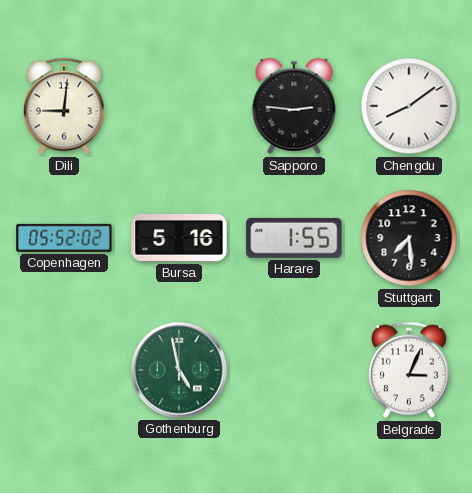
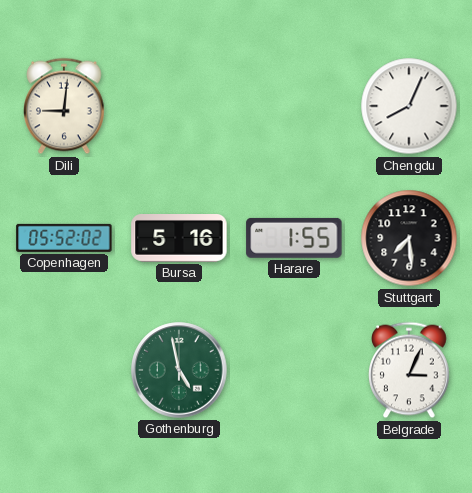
Sapporo: 2:46 -> none
Chengdu: 8:09 -> 8:04
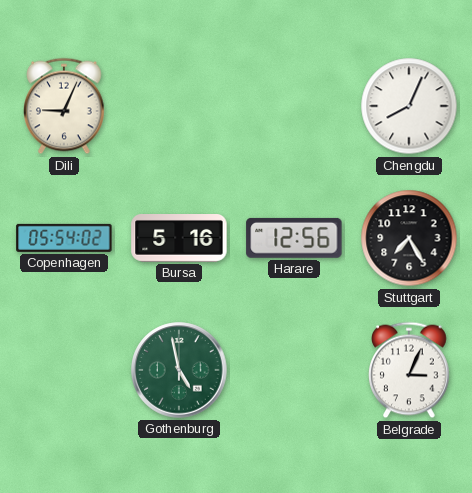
Dili: 9:01 -> 9:04
Copenhagen: 05:52 -> 05:54
Harare: 1:55 -> 12:56
Stuttgart: 7:29 -> 7:25
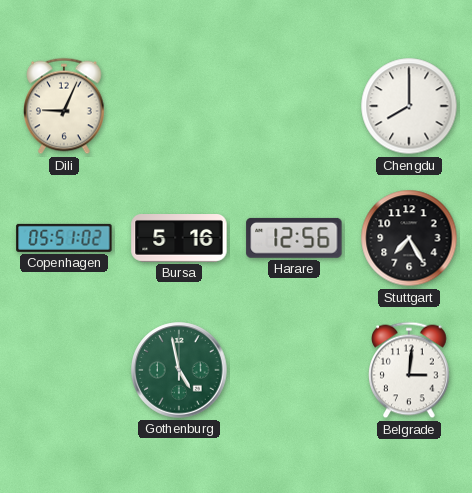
Chengdu: 8:04 -> 8:00
Copenhagen: 05:54 -> 05:51
Belgrade: 3:04 -> 3:01
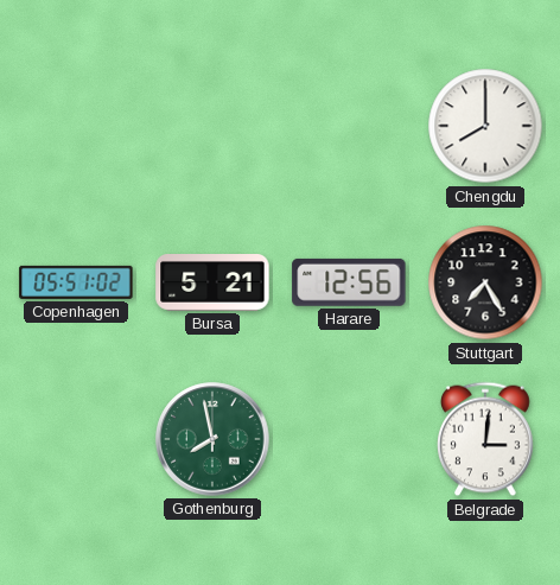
Dili: 9:04 -> none
Bursa: 5:16 -> 5:21
Gothenburg: 4:58 -> 7:58
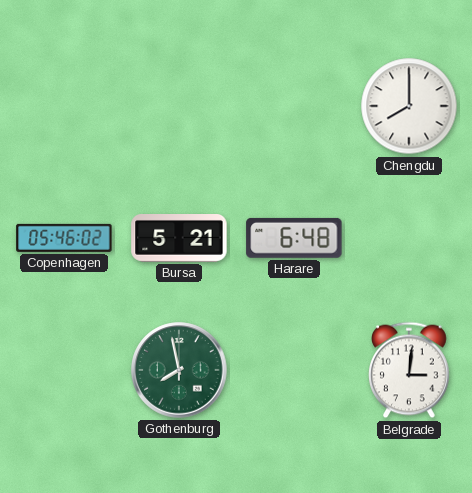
Copenhagen: 05:51 -> 05:46
Harare: 12:56 -> 6:48
Stuttgart: 7:25 -> none
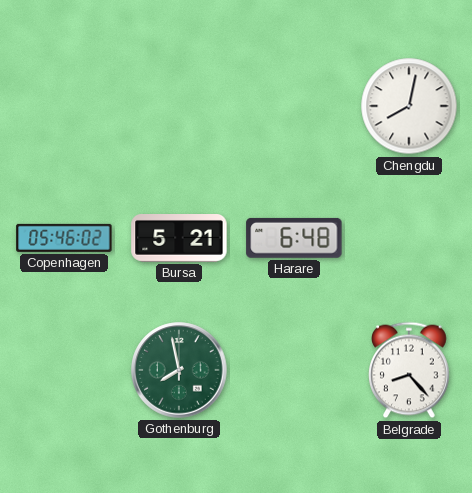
Chengdu: 8:00 -> 8:02
Belgrade: 3:01 -> 8:23
